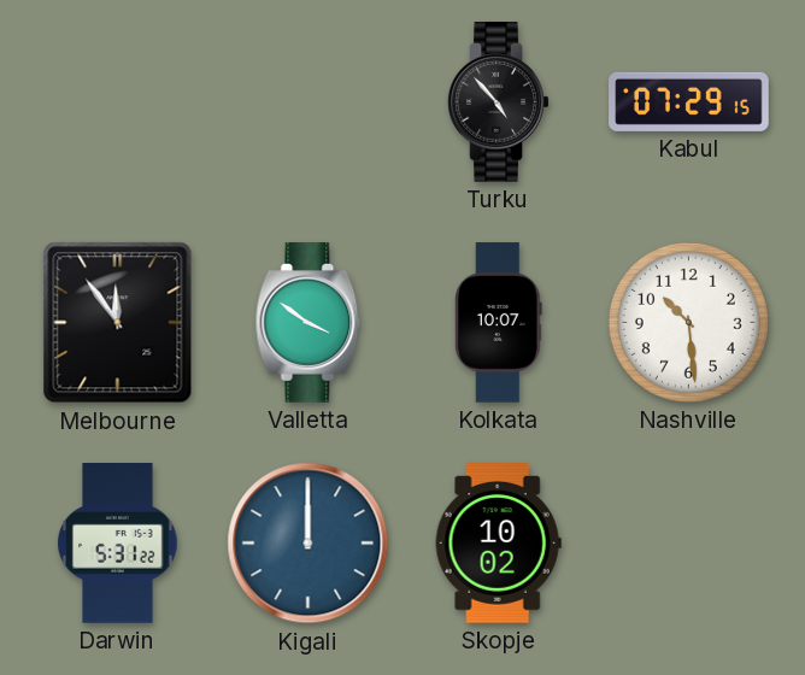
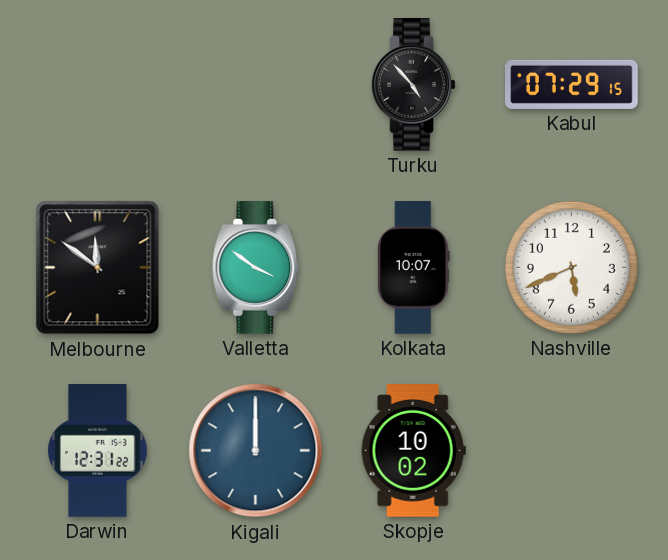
Melbourne: 11:54 -> 11:51
Nashville: 10:29 -> 5:41
Darwin: 5:31 -> 12:31
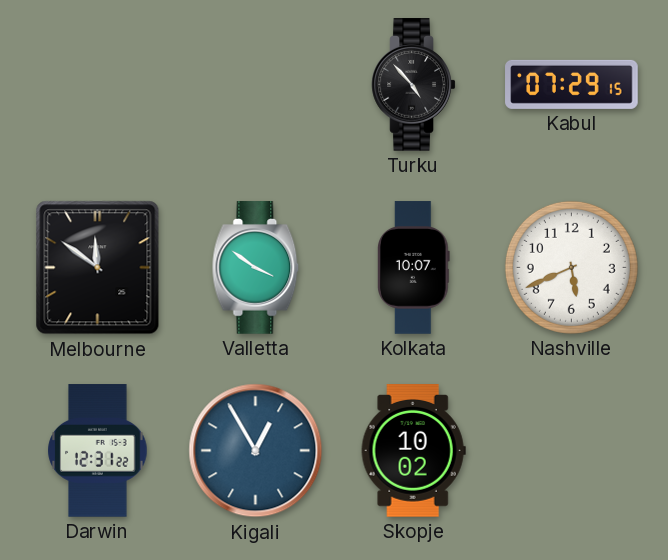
Kigali: 12:00 -> 12:55
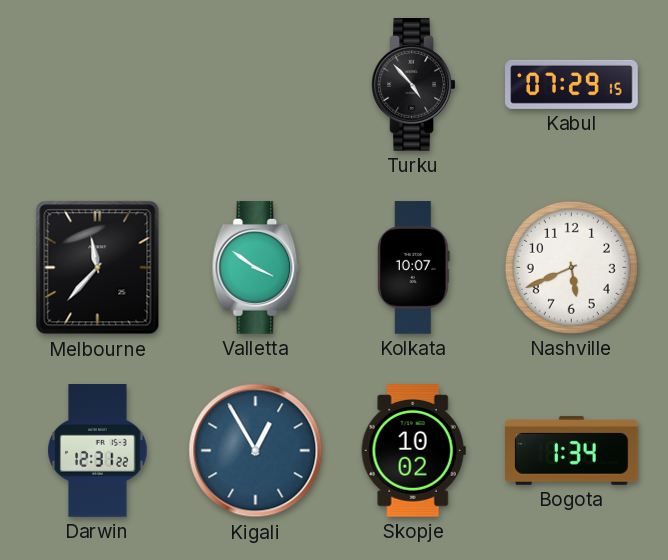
Melbourne: 11:51 -> 11:37
Bogota: none -> 1:34
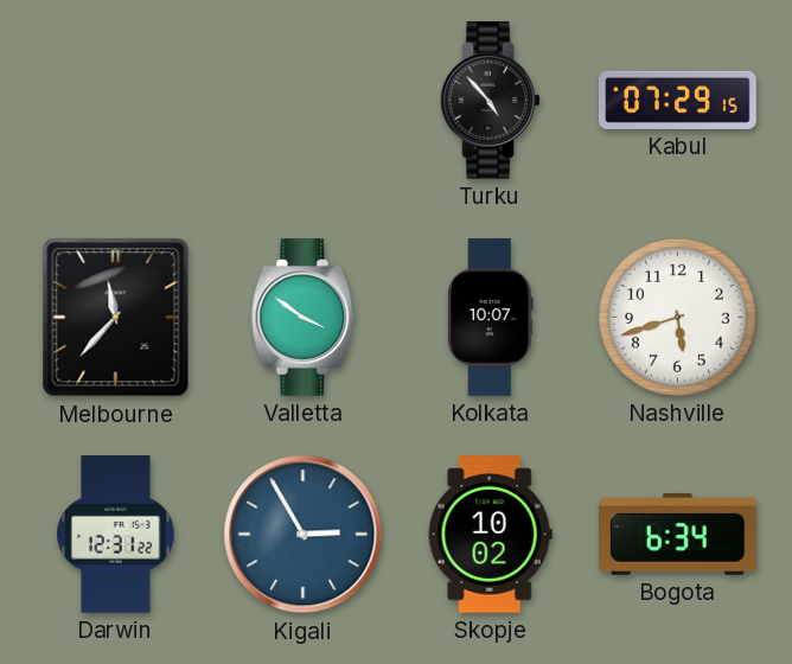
Nashville: 5:41 -> 5:42
Kigali: 12:55 -> 2:55
Bogota: 1:34 -> 6:34
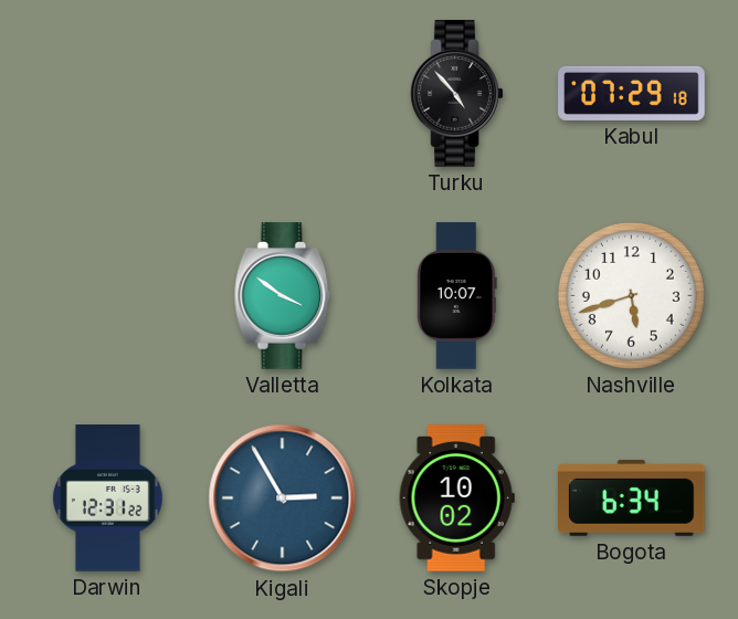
Kabul: 07:29:15 -> 07:29:18
Melbourne: 11:37 -> none
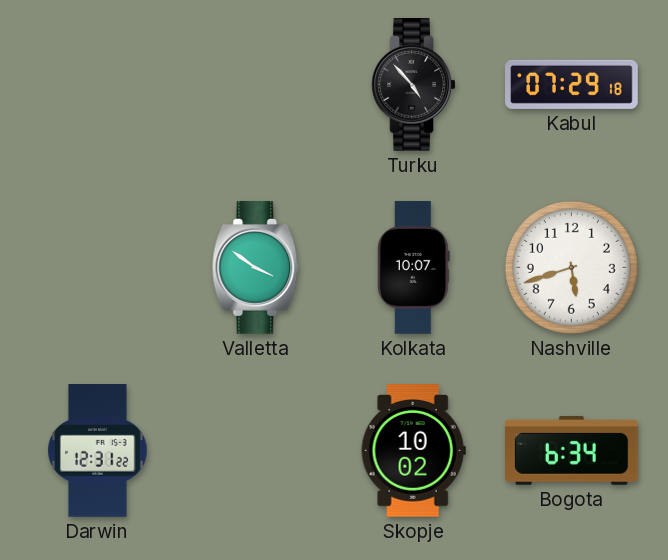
Kigali: 2:55 -> none
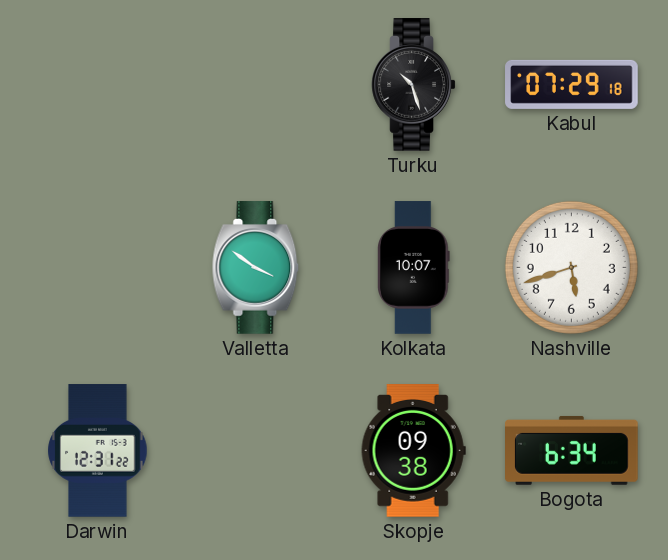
Turku: 4:53 -> 10:27
Skopje: 10:02 -> 09:38
